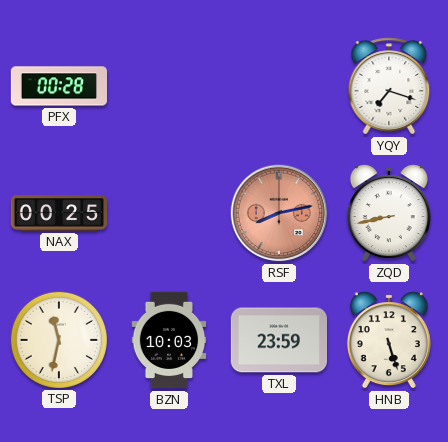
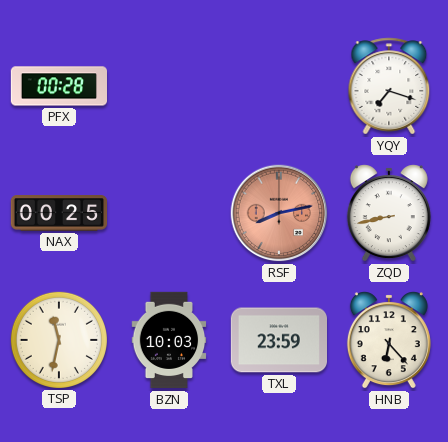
HNB: 5:27 -> 6:23
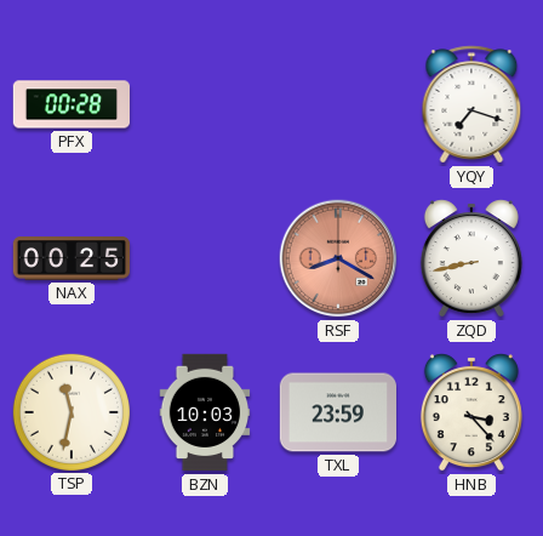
RSF: 8:13 -> 8:20
HNB: 6:23 -> 3:23
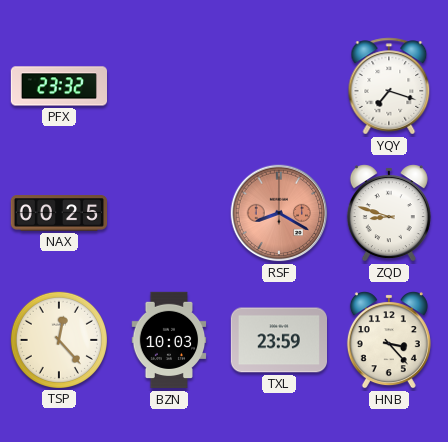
PFX: 00:28 -> 23:32
ZQD: 8:43 -> 8:48
TSP: 11:32 -> 12:23
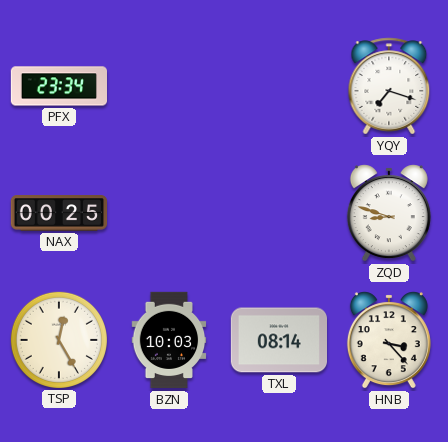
PFX: 23:32 -> 23:34
RSF: 8:20 -> none
TSP: 12:23 -> 12:25
TXL: 23:59 -> 08:14
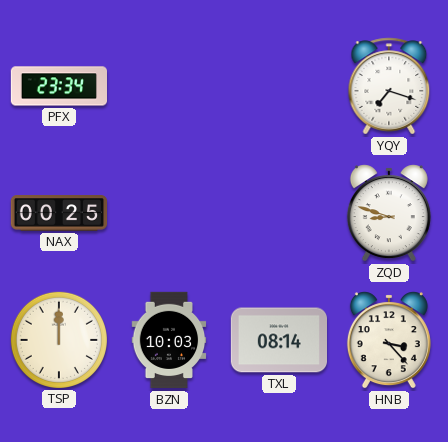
TSP: 12:25 -> 12:00
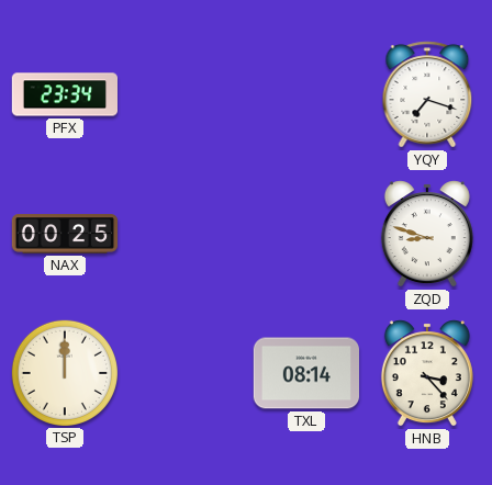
BZN: 10:03 -> none
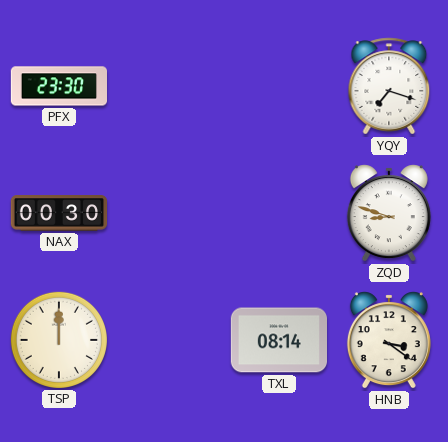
PFX: 23:34 -> 23:30
NAX: 00:25 -> 00:30
HNB: 3:23 -> 3:21
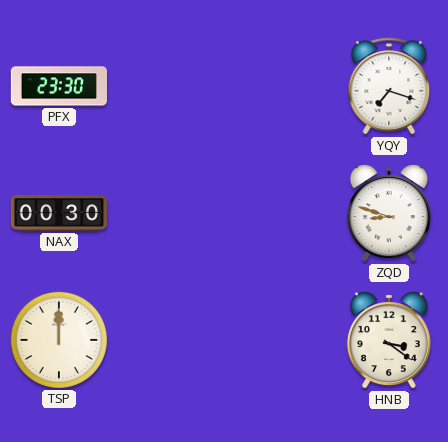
TXL: 08:14 -> none
